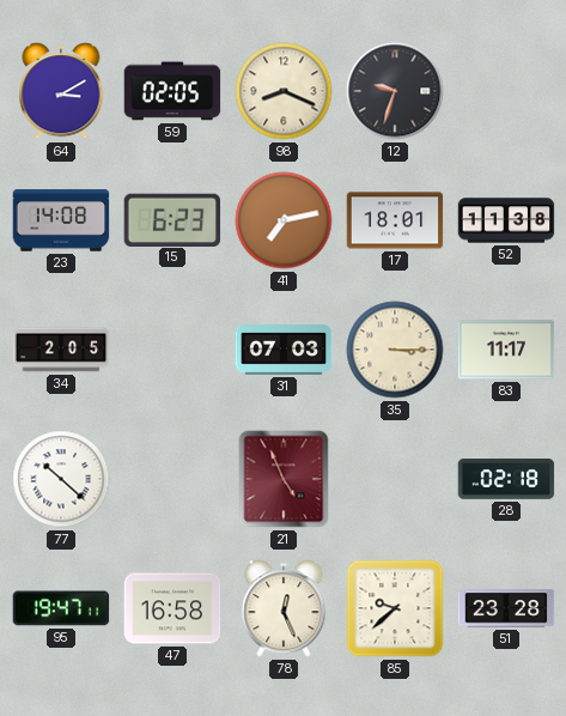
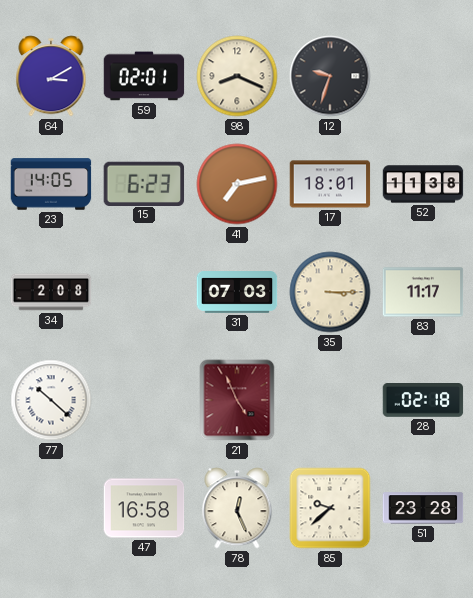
59: 02:05 -> 02:01
23: 14:08 -> 14:05
34: 2:05 -> 2:08
95: 19:47 -> none
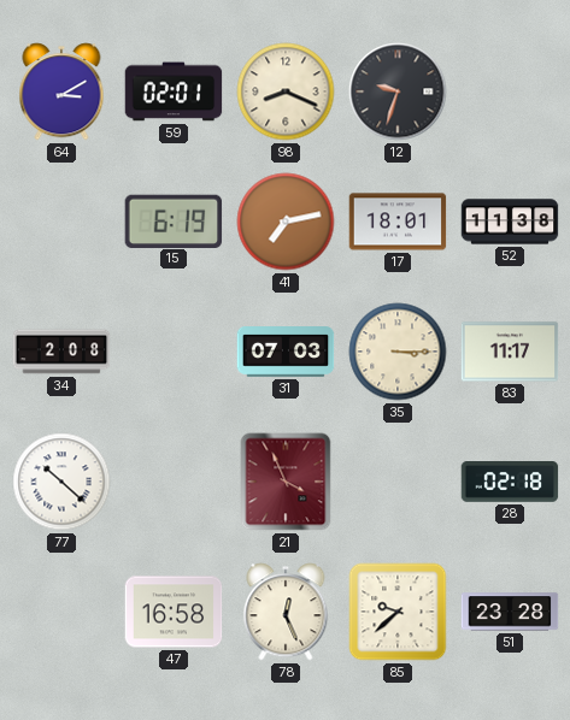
23: 14:05 -> none
15: 6:23 -> 6:19
21: 4:56 -> 3:56
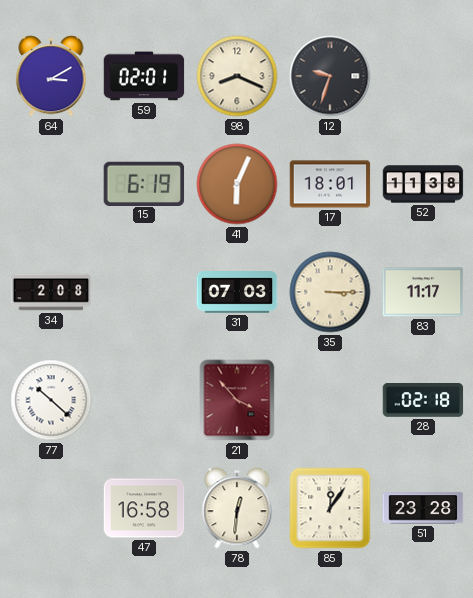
41: 7:13 -> 6:04
21: 3:56 -> 3:53
78: 12:26 -> 12:31
85: 9:38 -> 12:06
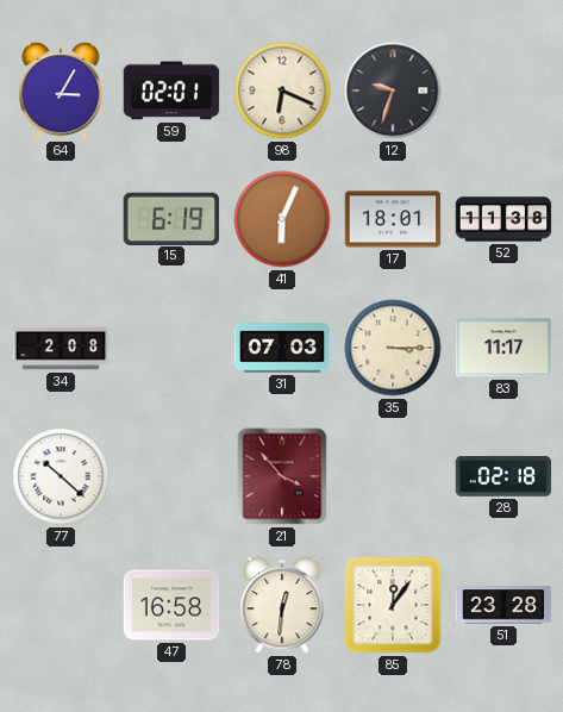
64: 3:10 -> 3:05
98: 8:19 -> 6:19
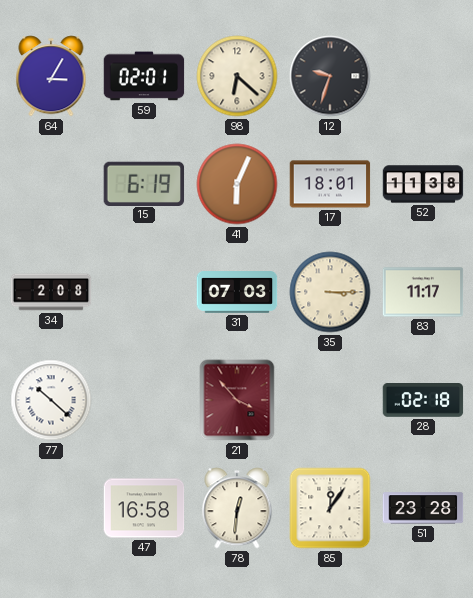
98: 6:19 -> 6:22
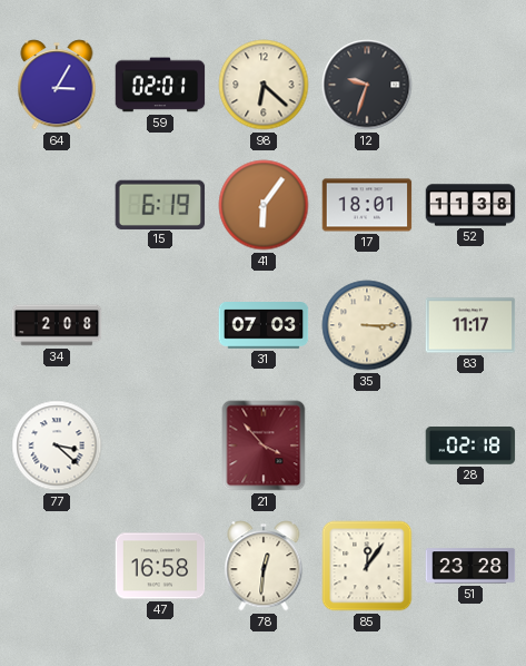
41: 6:04 -> 6:06
77: 10:22 -> 3:22
